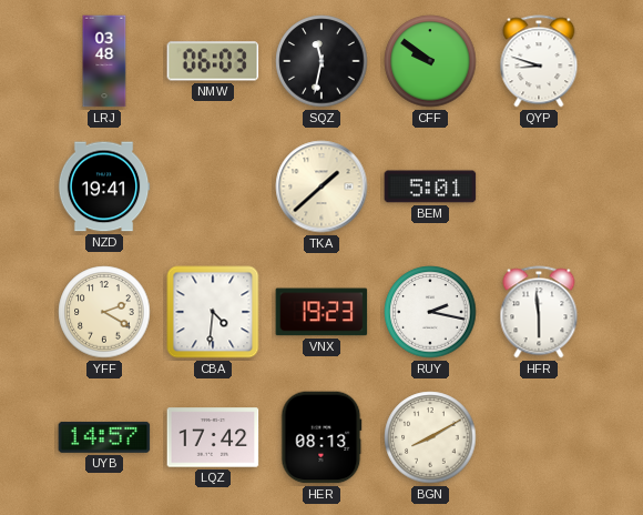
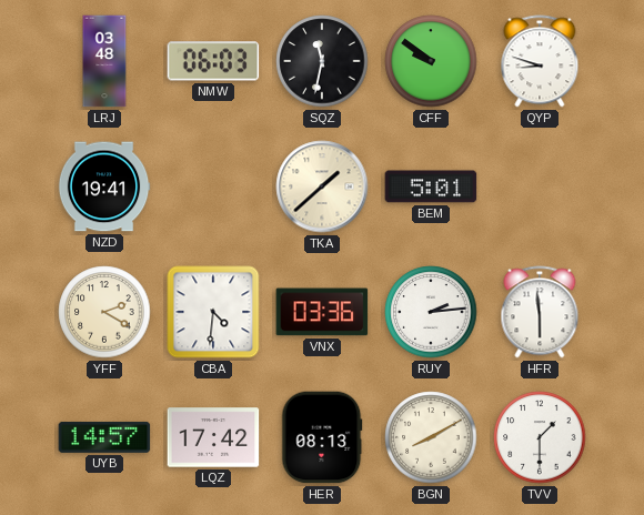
VNX: 19:23 -> 03:36
RUY: 2:17 -> 2:14
TVV: none -> 1:30
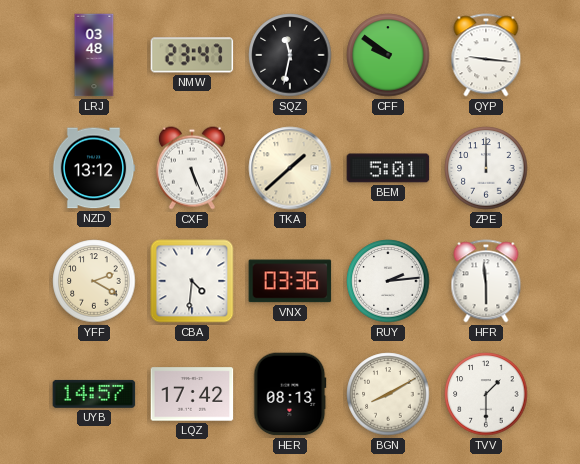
NMW: 06:03 -> 23:47
QYP: 8:48 -> 9:16
NZD: 19:41 -> 13:12
CXF: none -> 5:26
ZPE: none -> 12:00
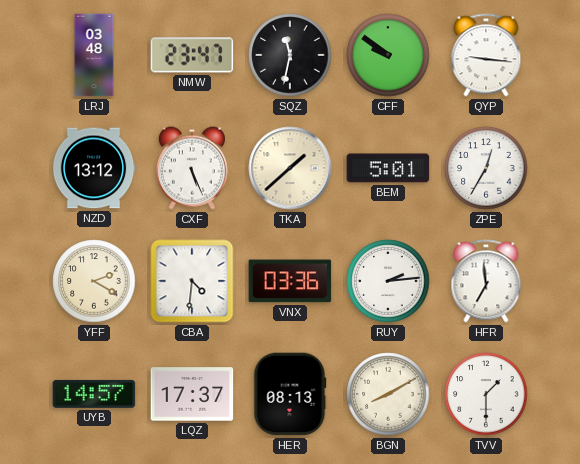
ZPE: 12:00 -> 12:35
HFR: 5:59 -> 6:59
LQZ: 17:42 -> 17:37
